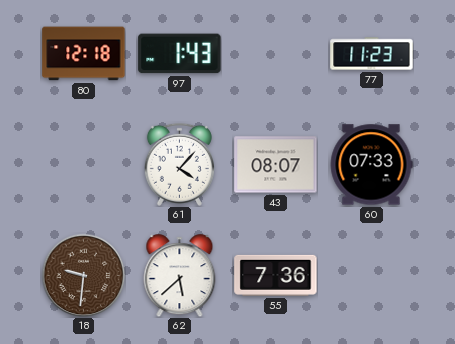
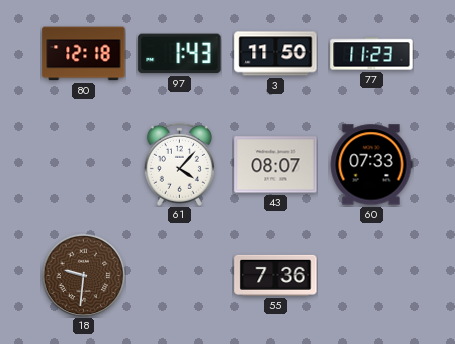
3: none -> 11:50
62: 5:38 -> none
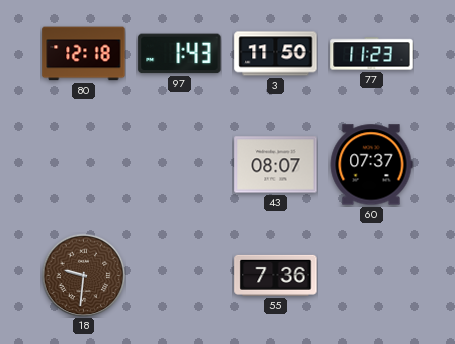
61: 4:07 -> none
60: 07:33 -> 07:37
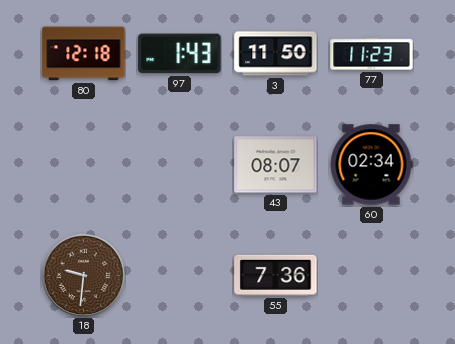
60: 07:37 -> 02:34
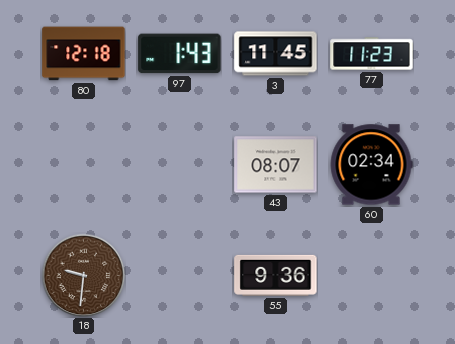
3: 11:50 -> 11:45
55: 7:36 -> 9:36
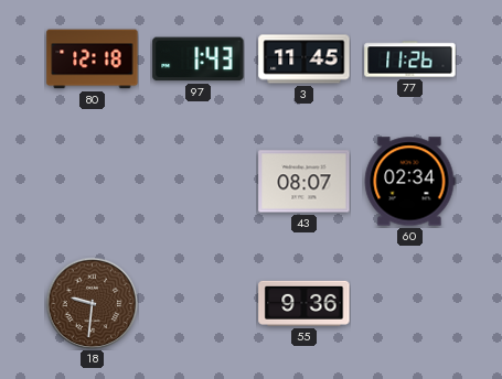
77: 11:23 -> 11:26
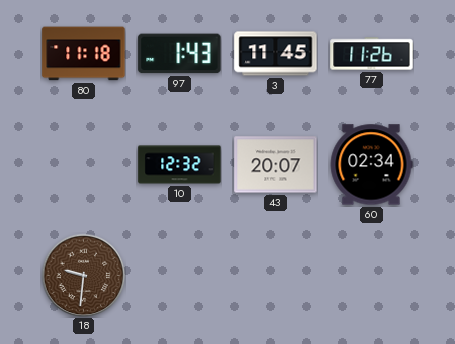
80: 12:18 -> 11:18
10: none -> 12:32
43: 08:07 -> 20:07
55: 9:36 -> none
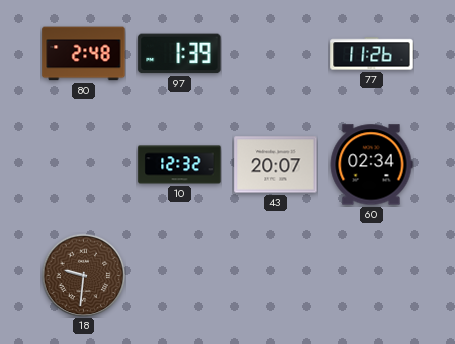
80: 11:18 -> 2:48
97: 1:43 -> 1:39
3: 11:45 -> none
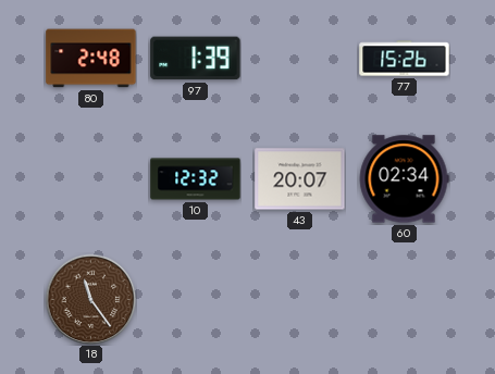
77: 11:26 -> 15:26
18: 9:31 -> 11:24
